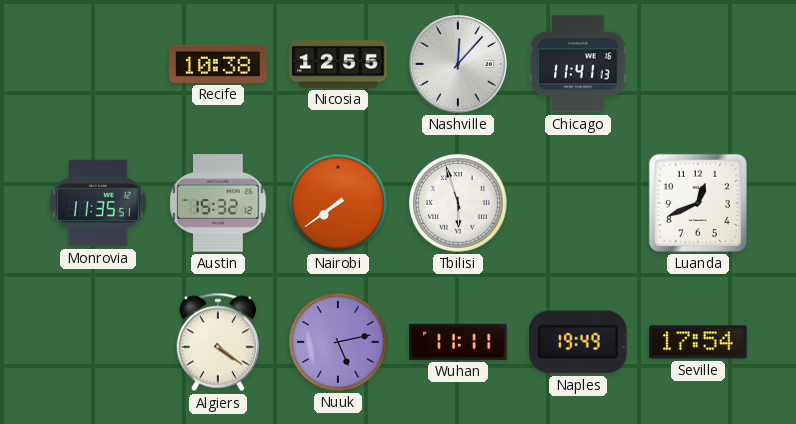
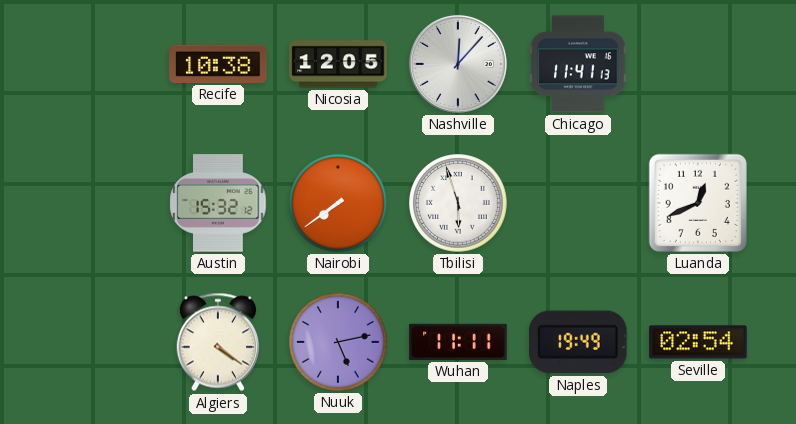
Nicosia: 12:55 -> 12:05
Monrovia: 11:35 -> none
Seville: 17:54 -> 02:54
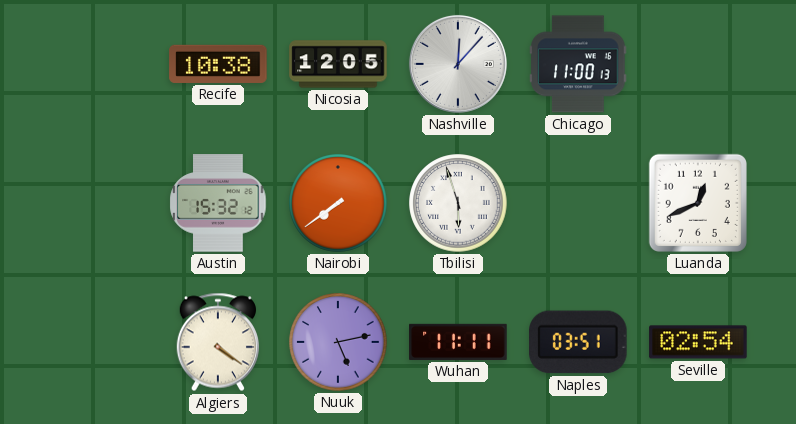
Chicago: 11:41 -> 11:00
Naples: 19:49 -> 03:51
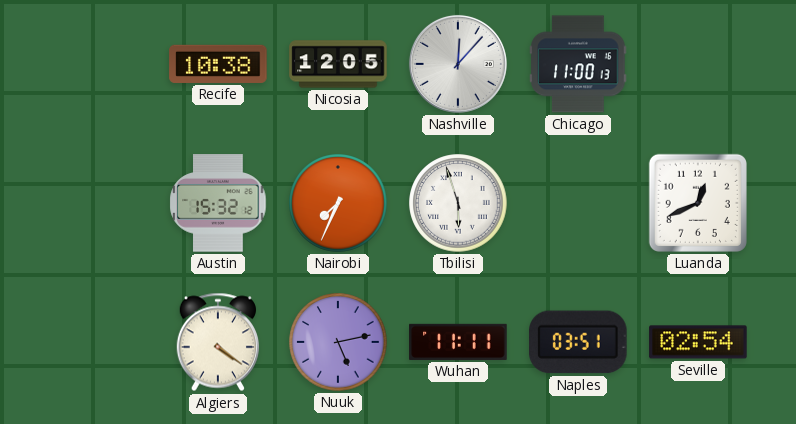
Nairobi: 7:39 -> 7:34
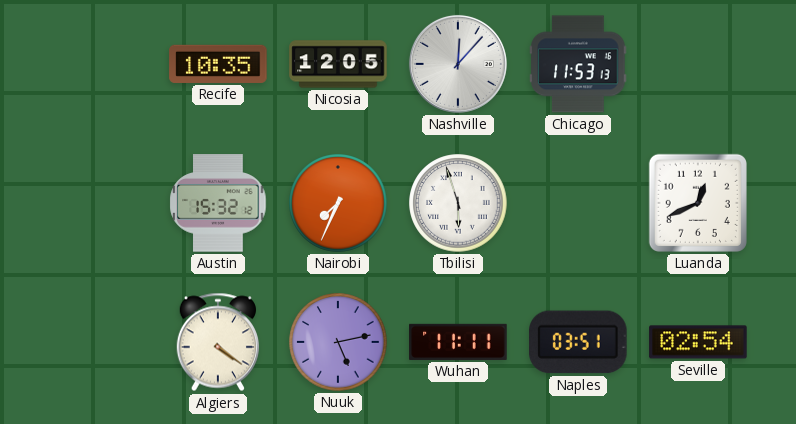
Recife: 10:38 -> 10:35
Chicago: 11:00 -> 11:53
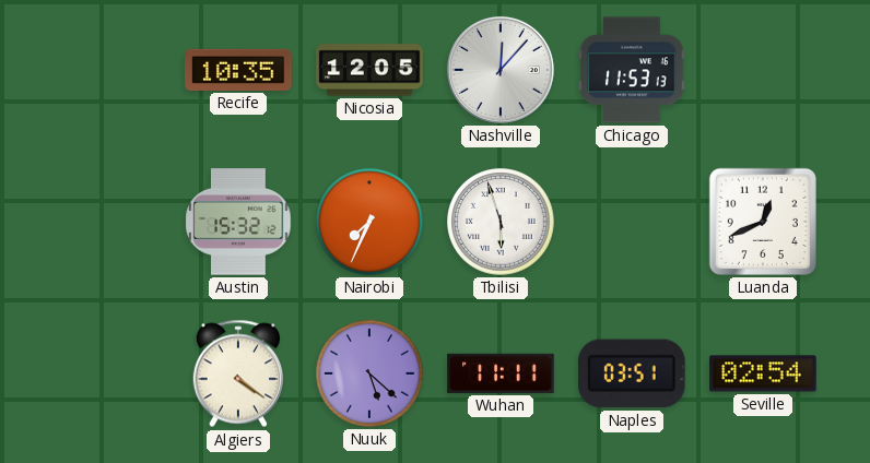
Nuuk: 5:13 -> 5:22
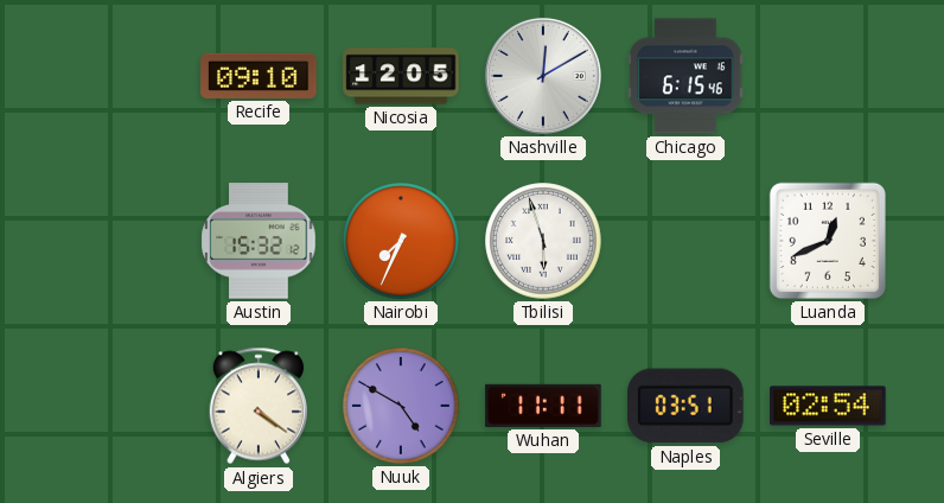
Recife: 10:35 -> 09:10
Nashville: 12:07 -> 12:10
Chicago: 11:53 -> 6:15
Nuuk: 5:22 -> 4:50
